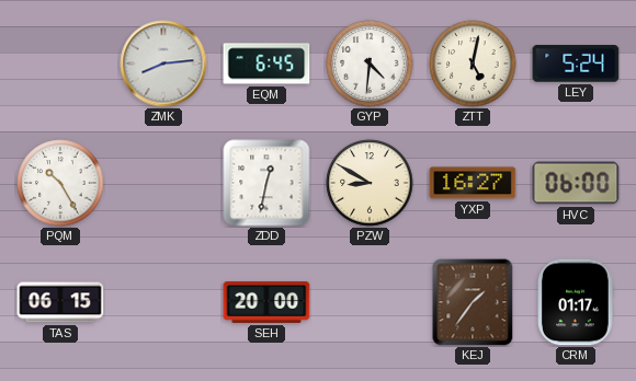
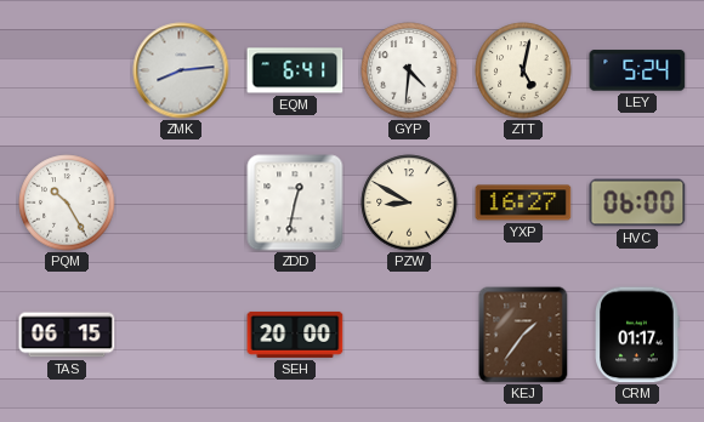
EQM: 6:45 -> 6:41
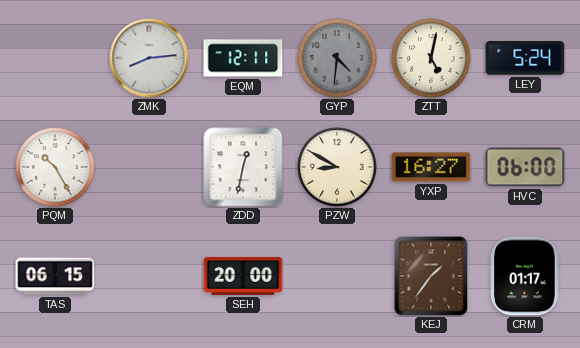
EQM: 6:41 -> 12:11
GYP dial: white -> grey
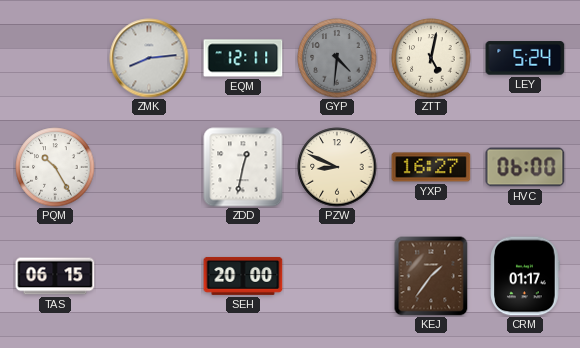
PZW: 8:50 -> 8:49
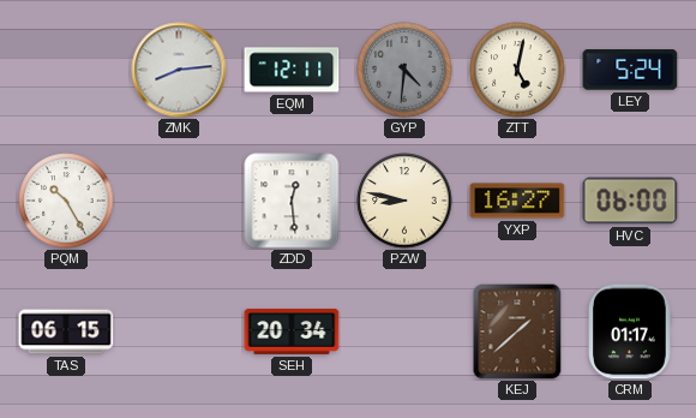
ZDD: 12:32 -> 12:29
PZW: 8:49 -> 8:47
SEH: 20:00 -> 20:34
KEJ: 1:36 -> 1:38
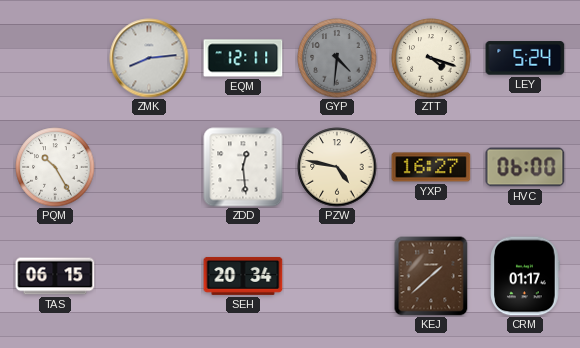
ZTT: 5:02 -> 4:18
PZW: 8:47 -> 4:47
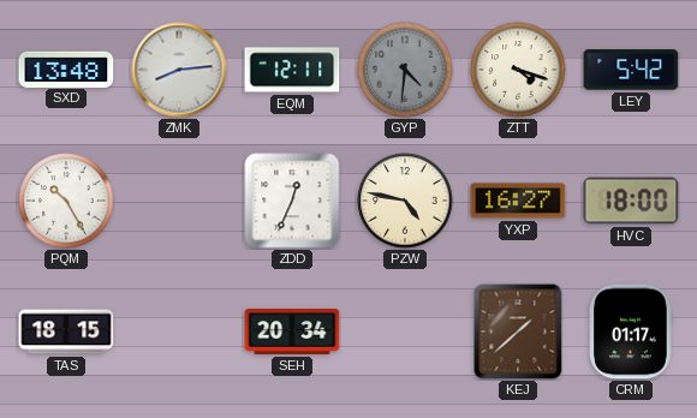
SXD: none -> 13:48
LEY: 5:24 -> 5:42
ZDD: 12:29 -> 12:34
HVC: 06:00 -> 18:00
TAS: 06:15 -> 18:15
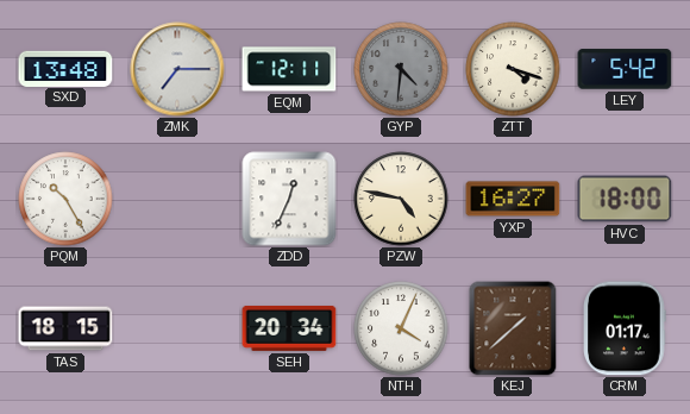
ZMK: 8:14 -> 7:15
NTH: none -> 4:04
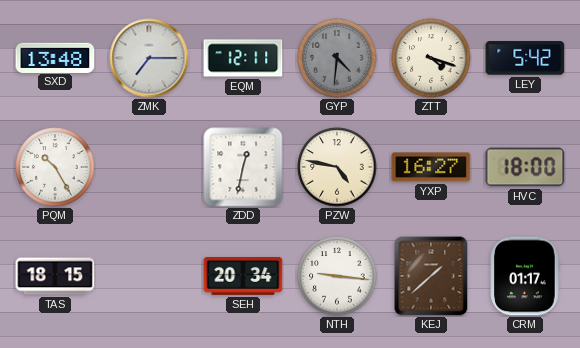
ZDD: 12:34 -> 12:32
NTH: 4:04 -> 9:16
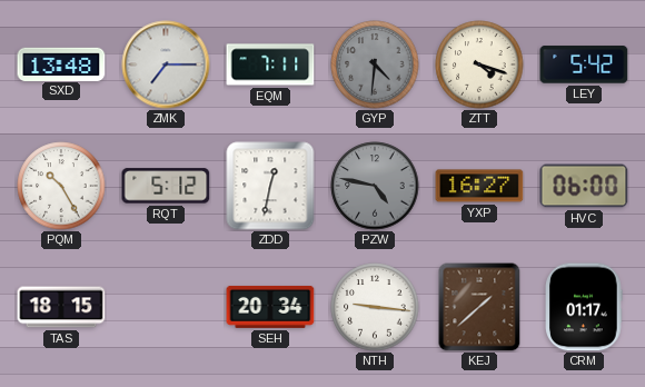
EQM: 12:11 -> 7:11
RQT: none -> 5:12
PZW dial: cream -> grey
HVC: 18:00 -> 06:00
